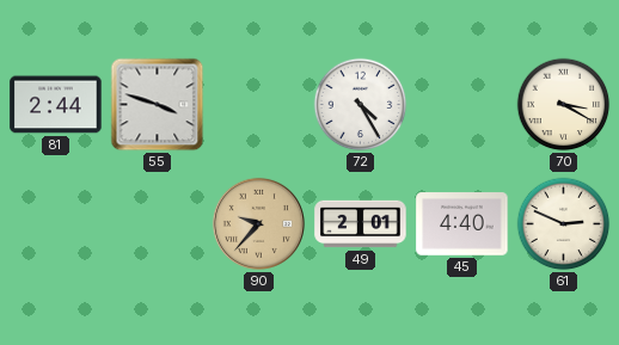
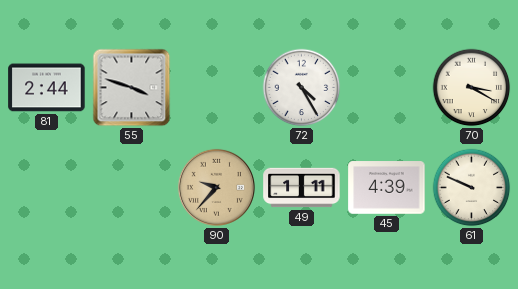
49: 2:01 -> 1:11
45: 4:40 -> 4:39
61: 2:49 -> 9:49
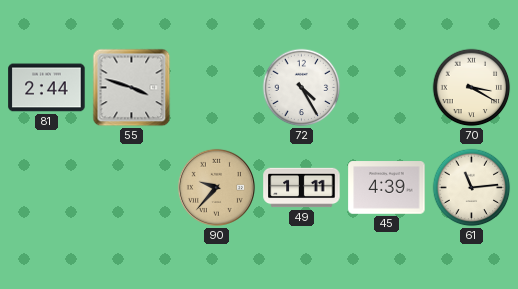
61: 9:49 -> 11:14
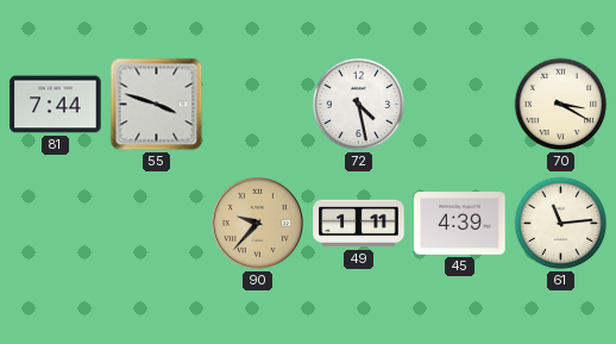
81: 2:44 -> 7:44
72: 4:25 -> 4:28
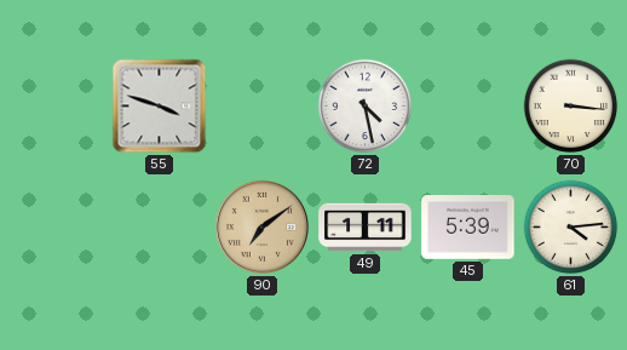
81: 7:44 -> none
70: 3:20 -> 3:16
90: 9:37 -> 7:09
45: 4:39 -> 5:39
61: 11:14 -> 4:14
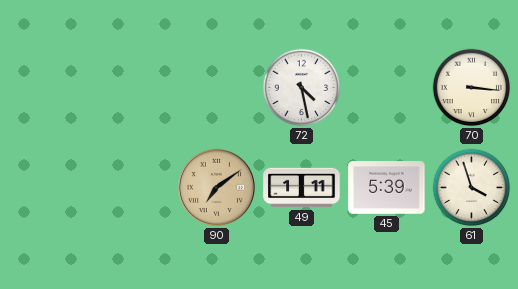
55: 3:48 -> none
61: 4:14 -> 3:57
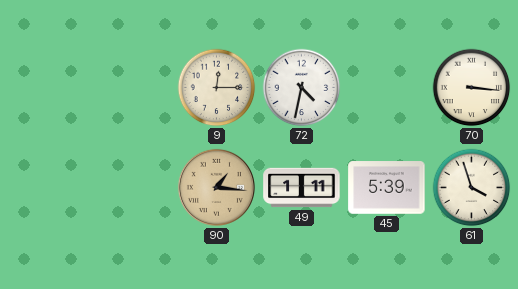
9: none -> 12:15
72: 4:28 -> 4:32
90: 7:09 -> 1:16
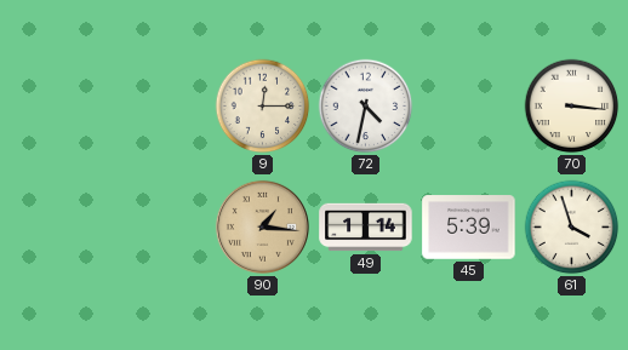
49: 1:11 -> 1:14
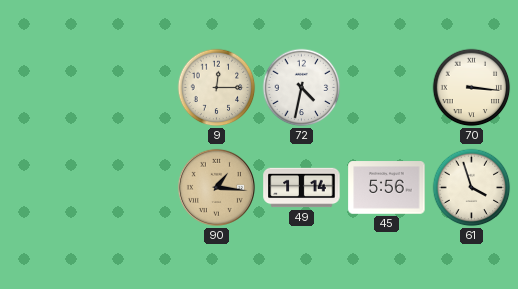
45: 5:39 -> 5:56
